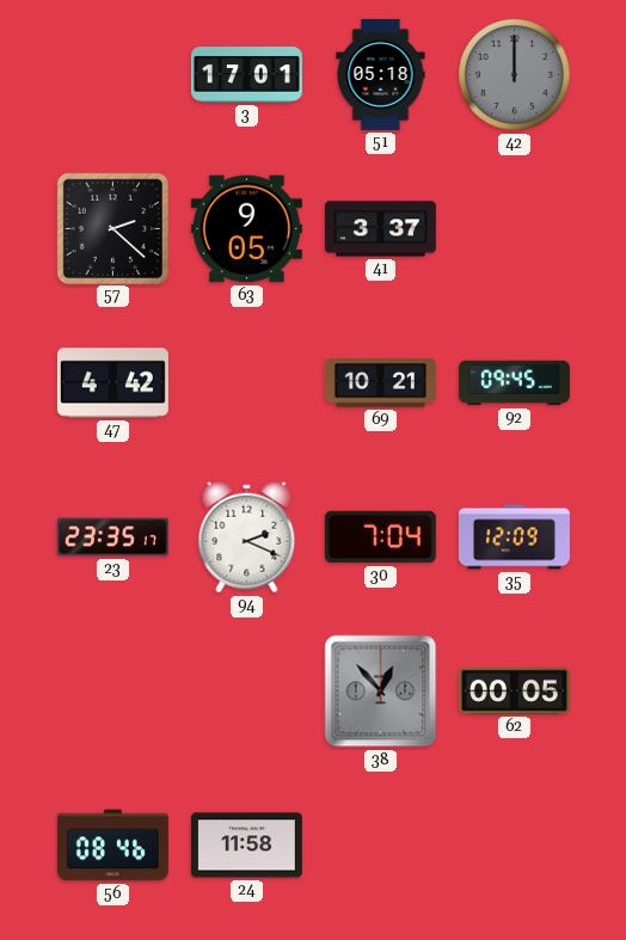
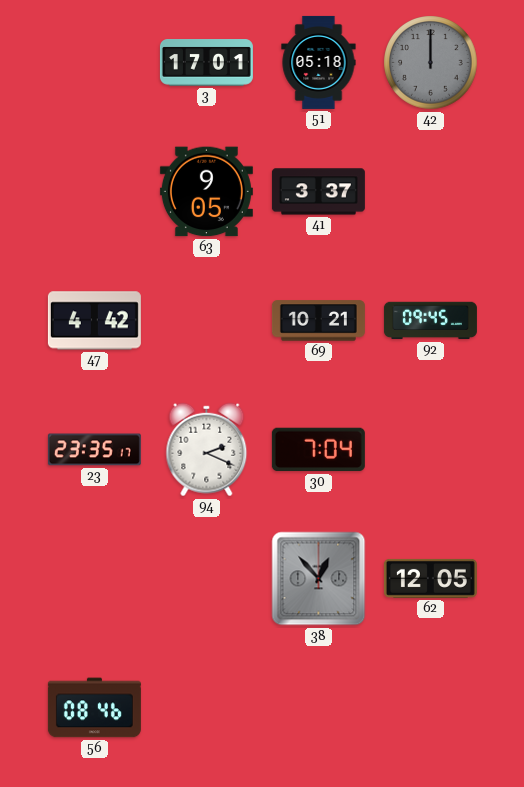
57: 2:22 -> none
35: 12:09 -> none
62: 00:05 -> 12:05
24: 11:58 -> none
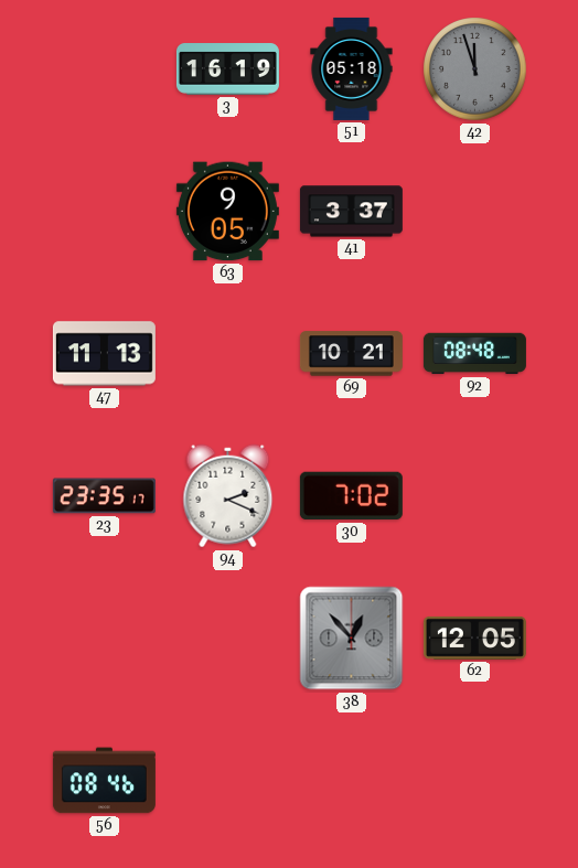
3: 17:01 -> 16:19
42: 12:00 -> 11:57
47: 4:42 -> 11:13
92: 09:45 -> 08:48
30: 7:04 -> 7:02
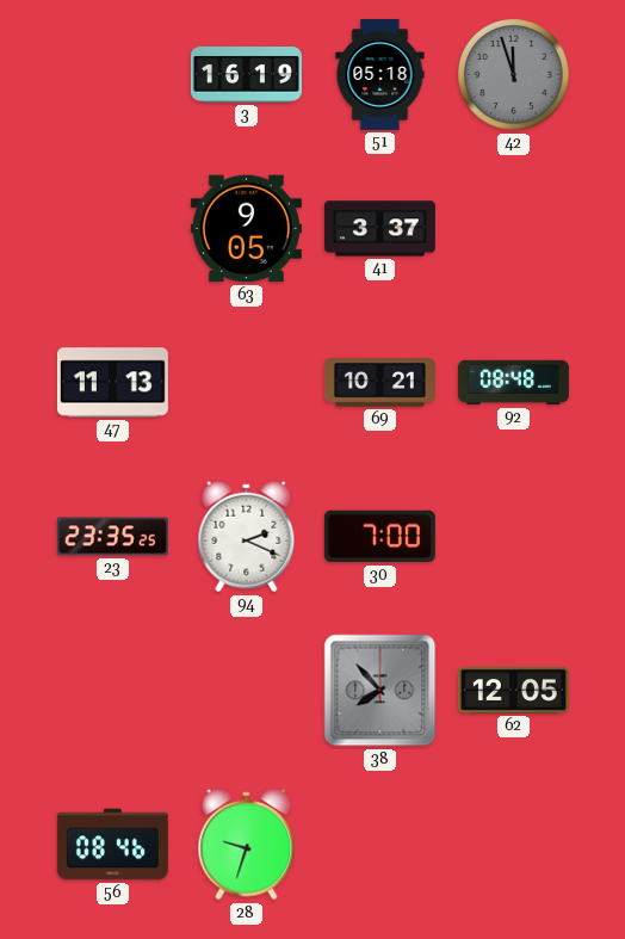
23: 23:35:17 -> 23:35:25
30: 7:02 -> 7:00
38: 12:53 -> 7:53
28: none -> 9:33
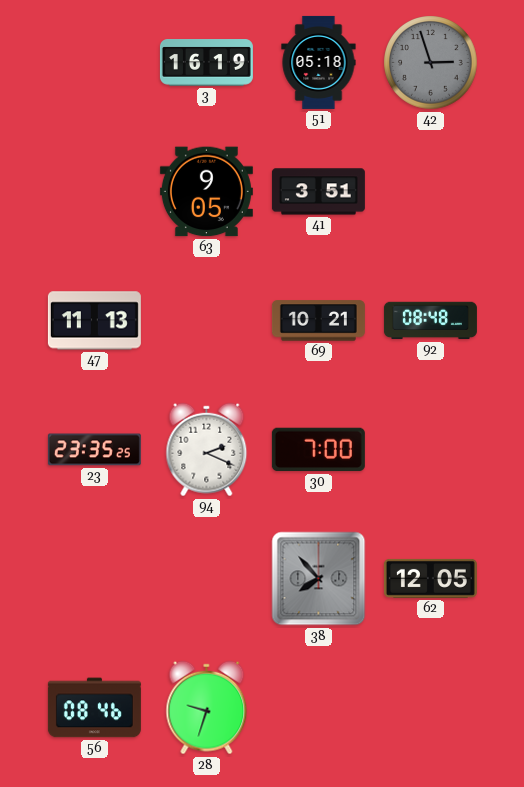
42: 11:57 -> 2:57
41: 3:37 -> 3:51
